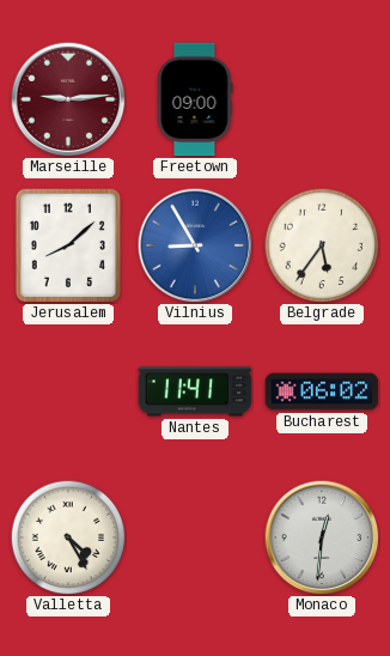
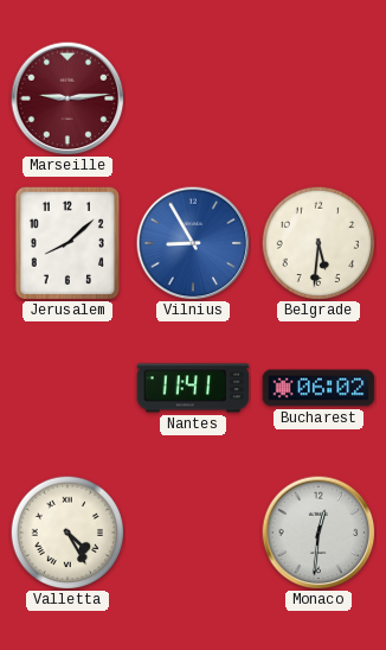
Freetown: 09:00 -> none
Belgrade: 5:36 -> 5:31
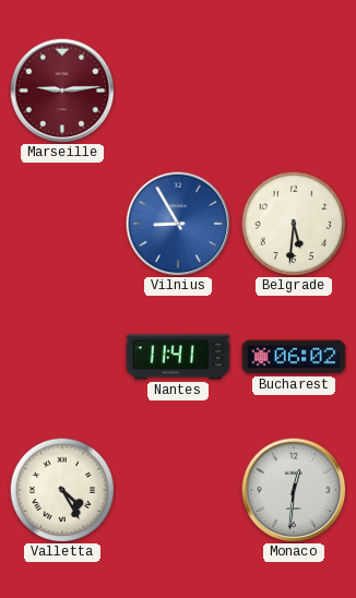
Jerusalem: 8:08 -> none
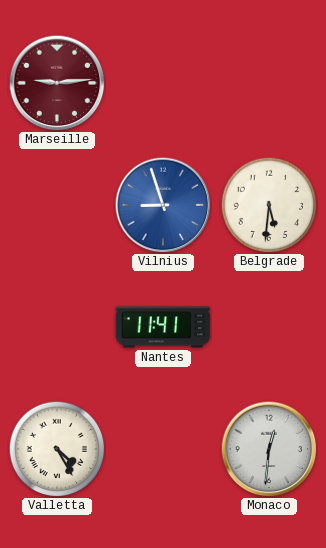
Vilnius: 8:55 -> 8:57
Bucharest: 06:02 -> none
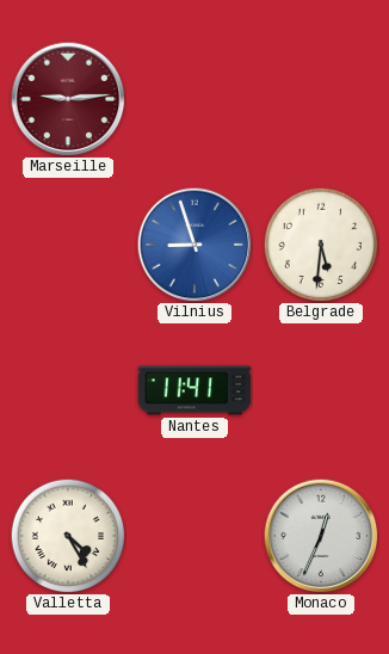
Monaco: 12:31 -> 12:34
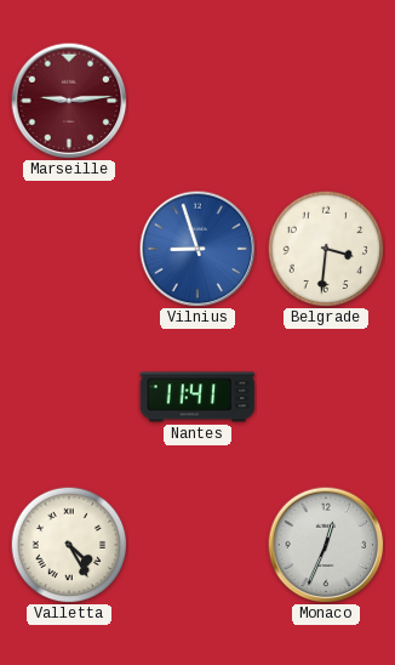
Belgrade: 5:31 -> 3:31
